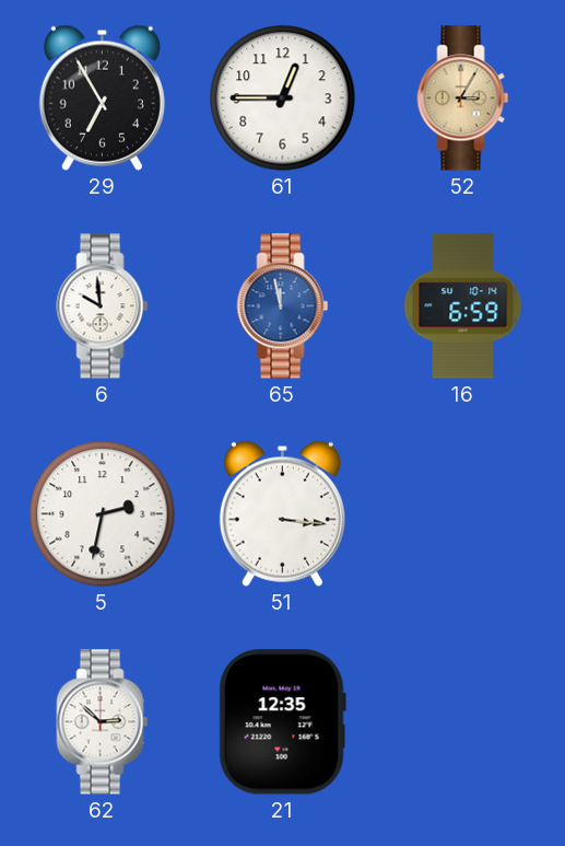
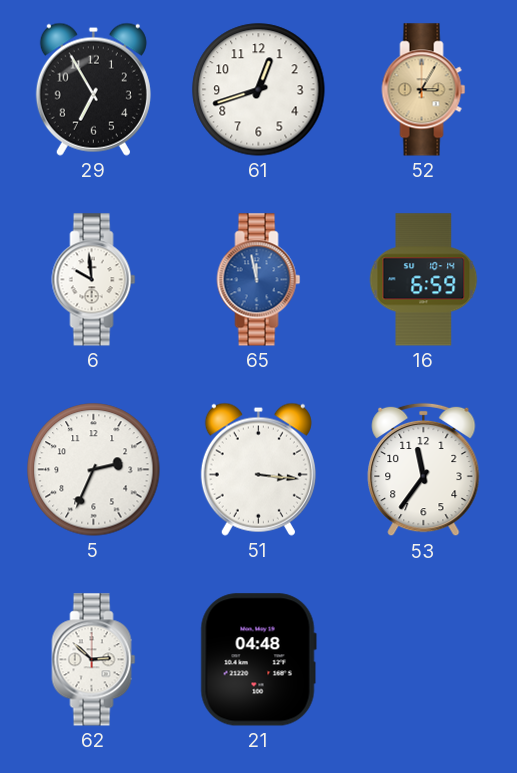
61: 12:45 -> 12:42
5: 2:32 -> 2:34
53: none -> 11:36
21: 12:35 -> 04:48
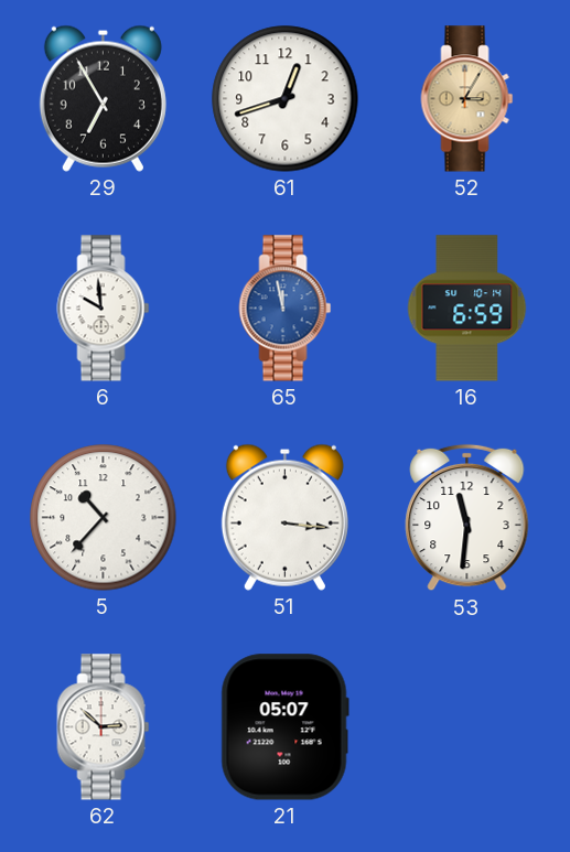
5: 2:34 -> 10:37
53: 11:36 -> 11:31
21: 04:48 -> 05:07
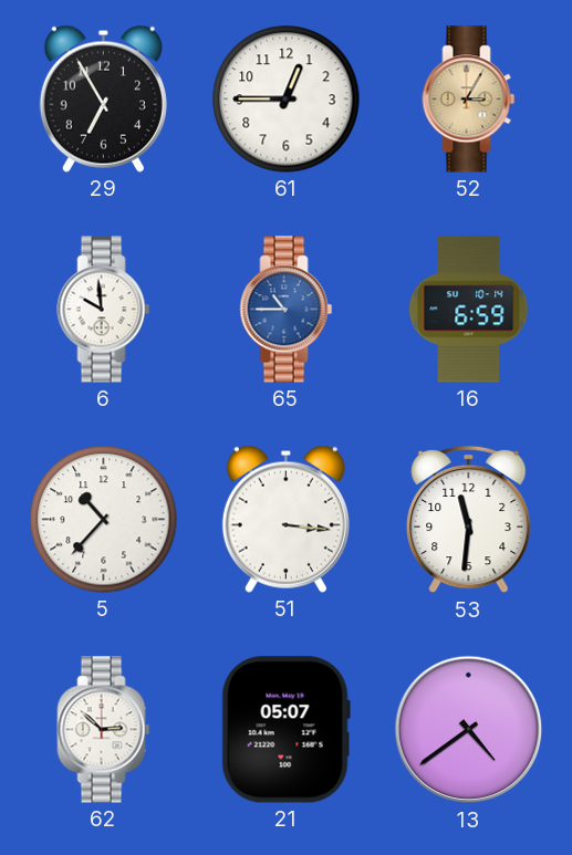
61: 12:42 -> 12:45
65: 11:58 -> 10:45
13: none -> 4:39
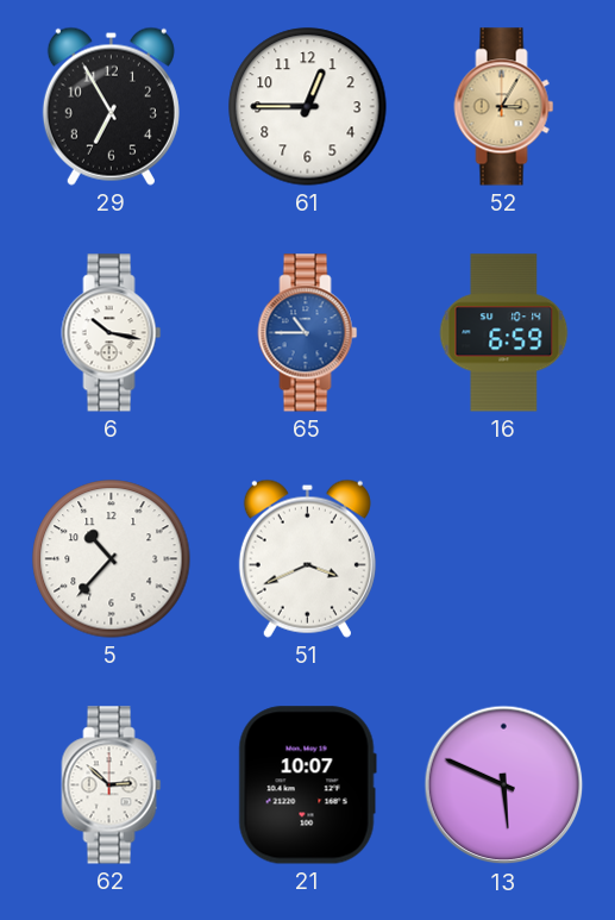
6: 9:59 -> 10:17
51: 3:16 -> 3:41
53: 11:31 -> none
21: 05:07 -> 10:07
13: 4:39 -> 5:49
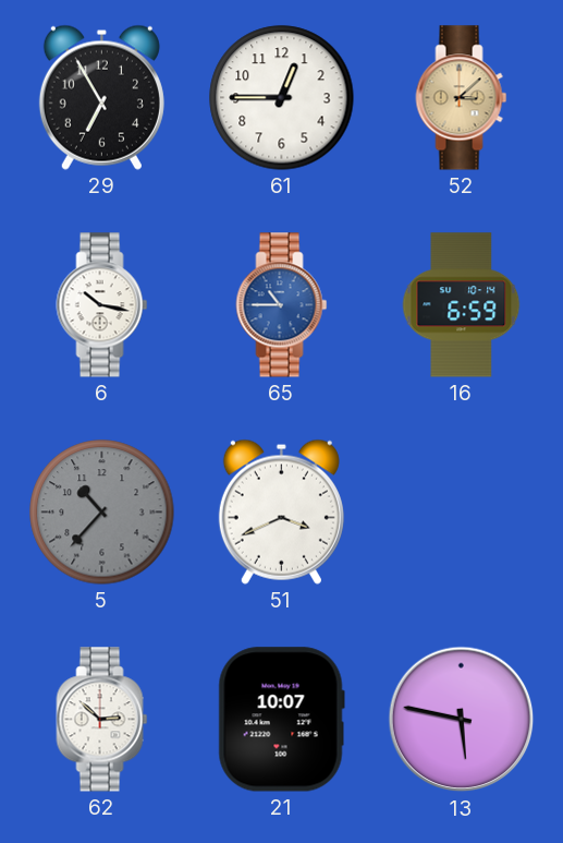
52: 3:05 -> 3:08
5 dial: white -> grey
13: 5:49 -> 5:47
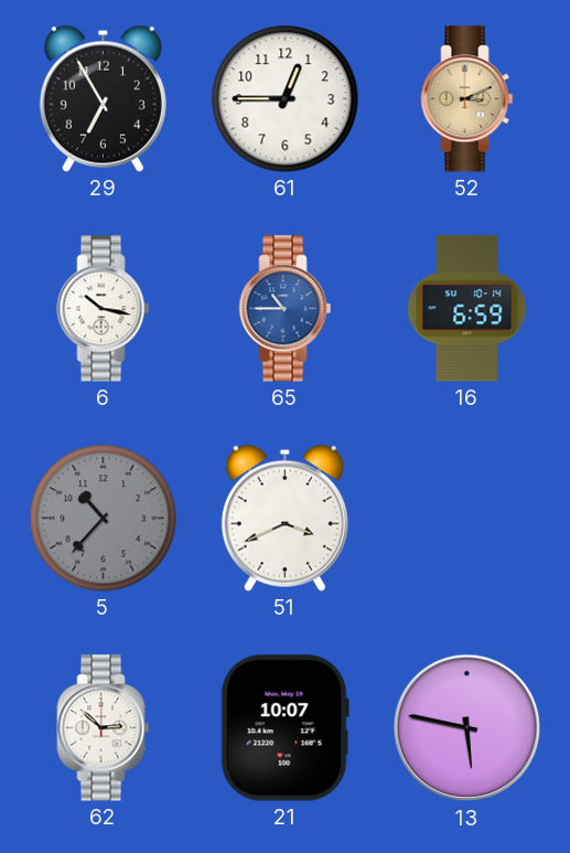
52: 3:08 -> 3:11
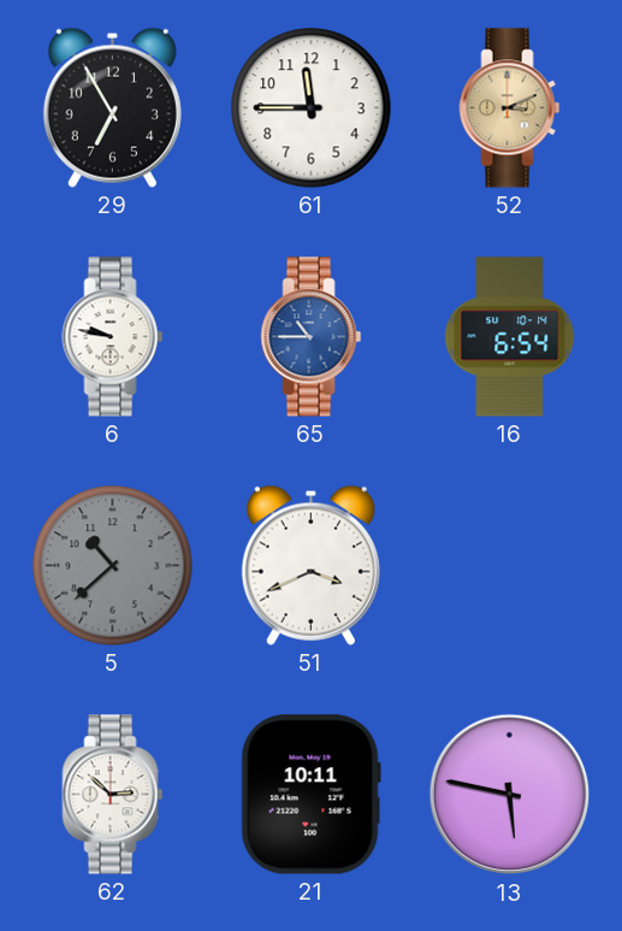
61: 12:45 -> 11:45
6: 10:17 -> 9:47
16: 6:59 -> 6:54
5: 10:37 -> 10:38
21: 10:07 -> 10:11
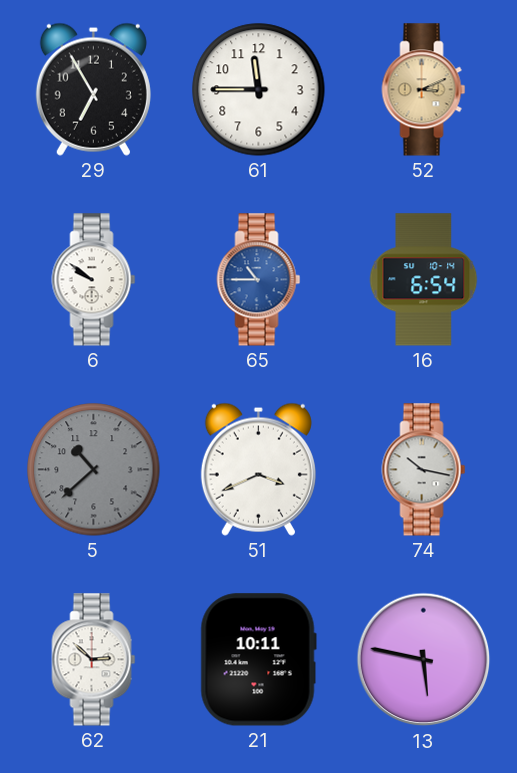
6: 9:47 -> 9:51
74: none -> 10:17
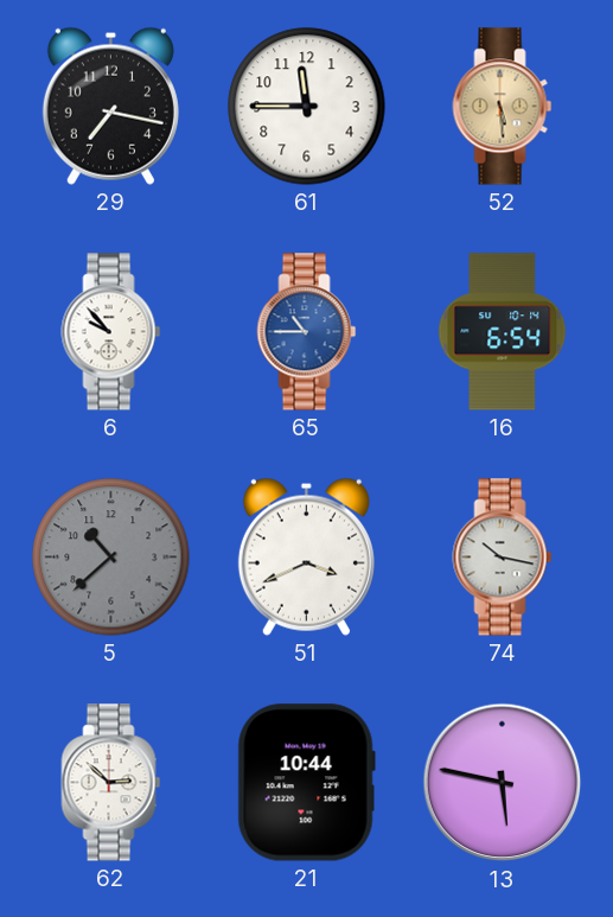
29: 6:55 -> 7:17
52: 3:11 -> 5:29
6: 9:51 -> 9:53
21: 10:11 -> 10:44
